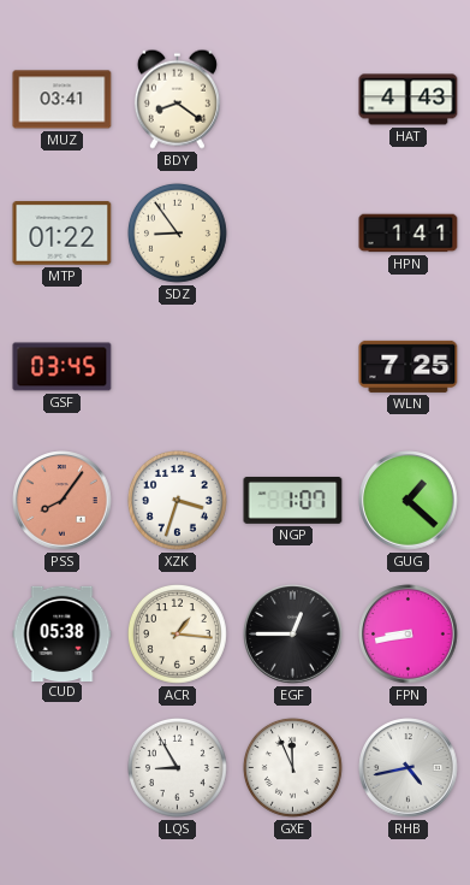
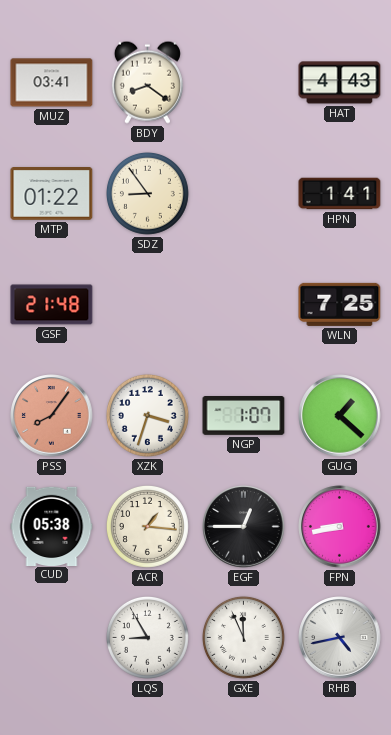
GSF: 03:45 -> 21:48
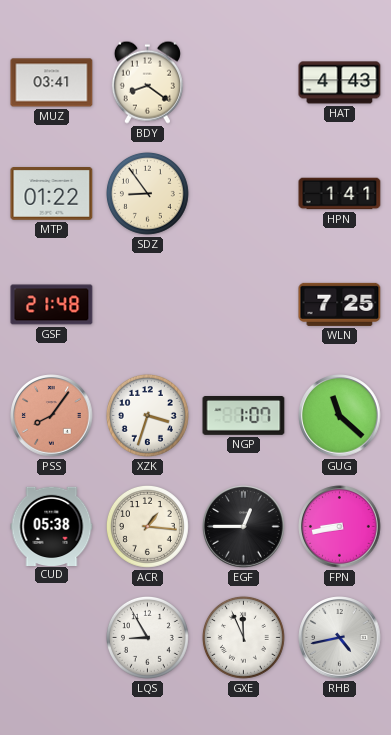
GUG: 1:22 -> 11:22
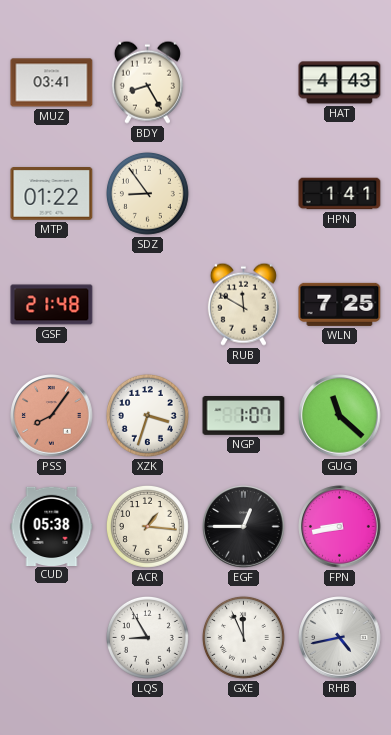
BDY: 8:21 -> 8:25
RUB: none -> 11:50
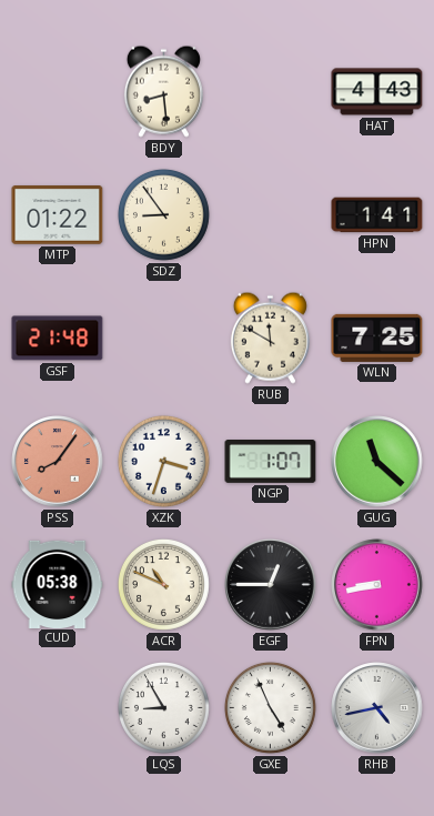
MUZ: 03:41 -> none
BDY: 8:25 -> 8:29
ACR: 1:16 -> 10:49
GXE: 11:56 -> 4:56
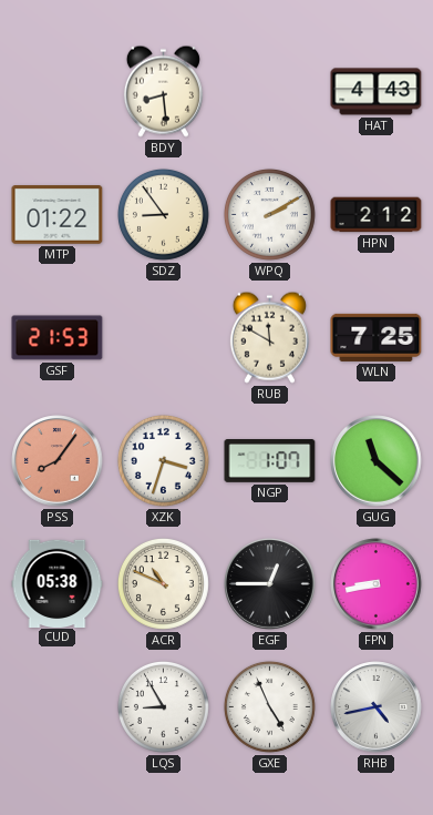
WPQ: none -> 2:10
HPN: 1:41 -> 2:12
GSF: 21:48 -> 21:53
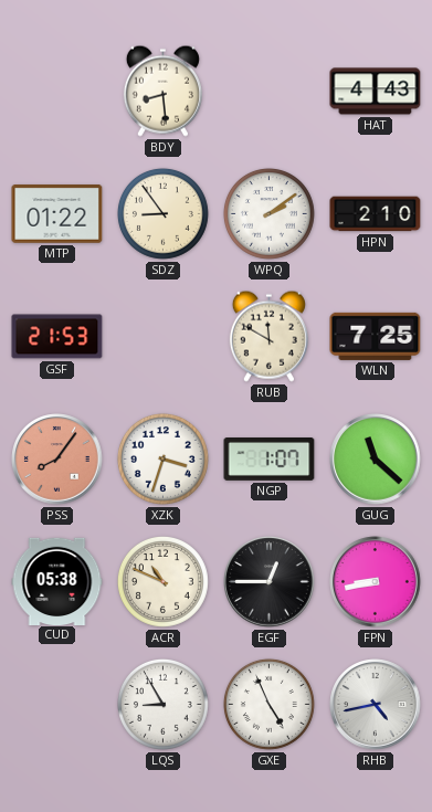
WPQ: 2:10 -> 2:09
HPN: 2:12 -> 2:10
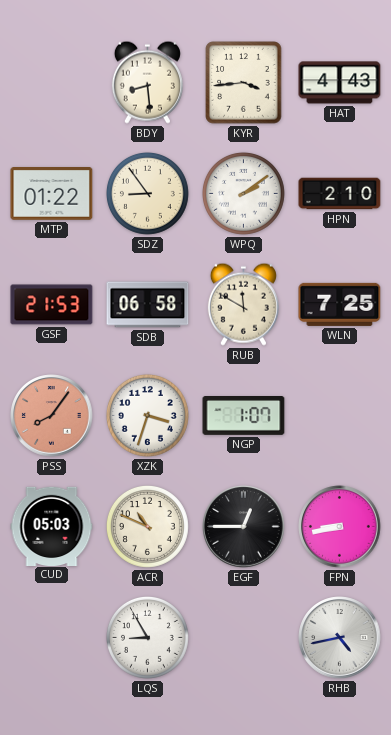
KYR: none -> 3:44
SDB: none -> 06:58
GUG: 11:22 -> none
CUD: 05:38 -> 05:03
GXE: 4:56 -> none
